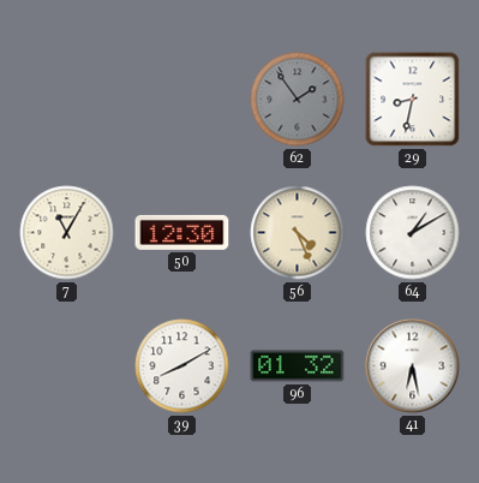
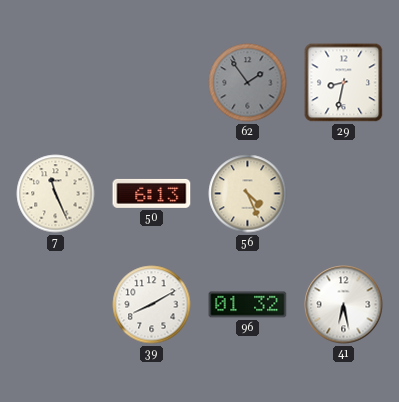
7: 11:05 -> 11:26
50: 12:30 -> 6:13
64: 1:10 -> none
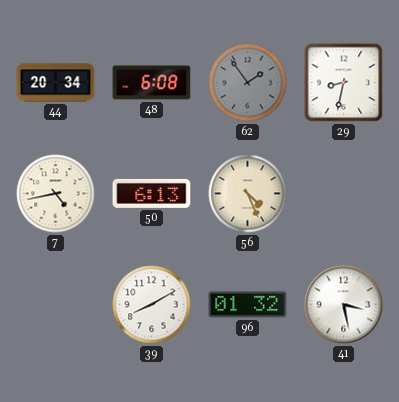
44: none -> 20:34
48: none -> 6:08
7: 11:26 -> 4:43
41: 6:28 -> 3:28
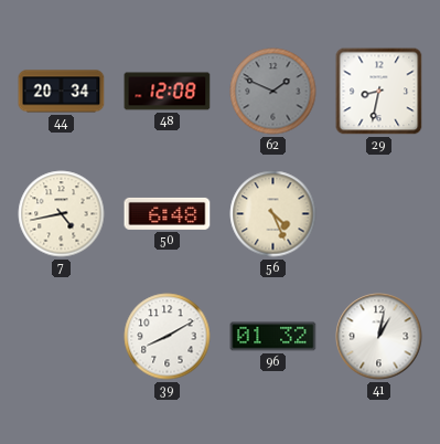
48: 6:08 -> 12:08
62: 1:54 -> 1:49
50: 6:13 -> 6:48
41: 3:28 -> 1:02
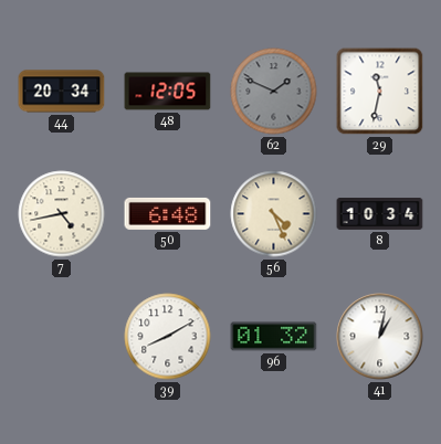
48: 12:08 -> 12:05
29: 8:32 -> 11:32
8: none -> 10:34
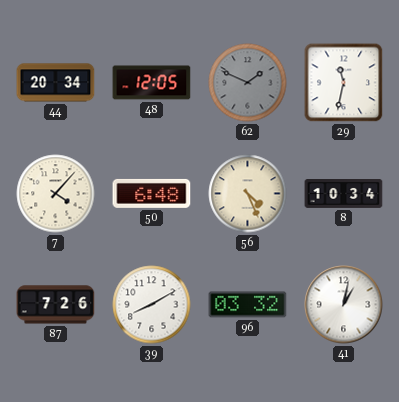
7: 4:43 -> 4:07
87: none -> 7:26
96: 01:32 -> 03:32
